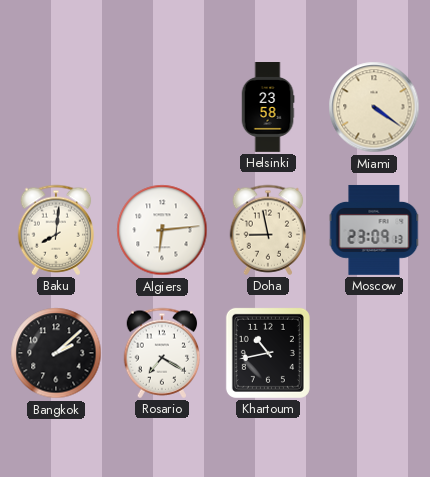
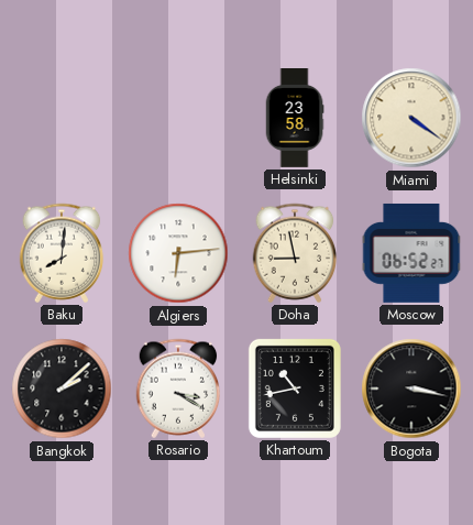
Moscow: 23:09 -> 06:52
Rosario: 7:20 -> 3:20
Bogota: none -> 3:17
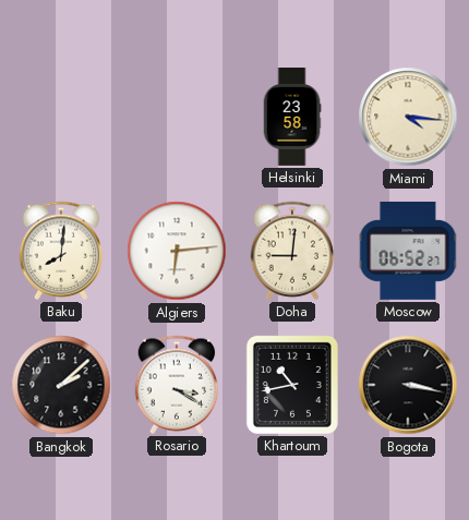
Miami: 4:21 -> 4:16
Doha: 8:58 -> 9:01
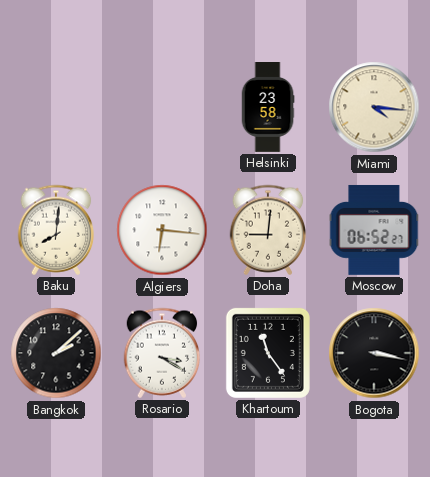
Algiers: 6:14 -> 6:16
Khartoum: 10:43 -> 11:24
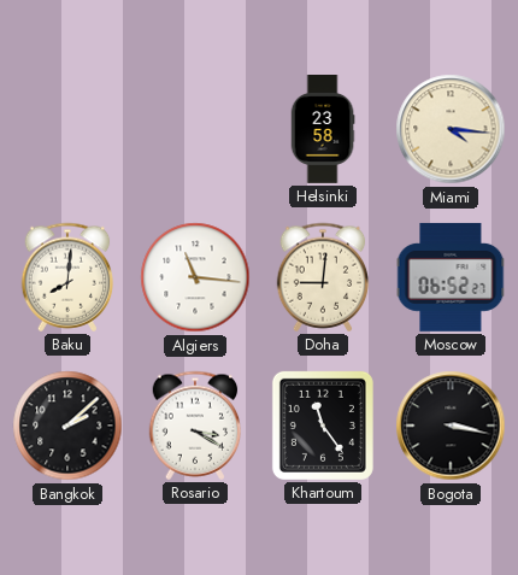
Algiers: 6:16 -> 11:16
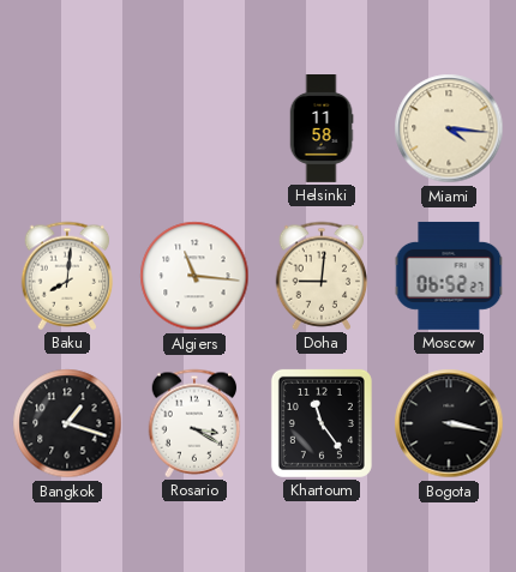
Helsinki: 23:58 -> 11:58
Bangkok: 2:08 -> 1:18
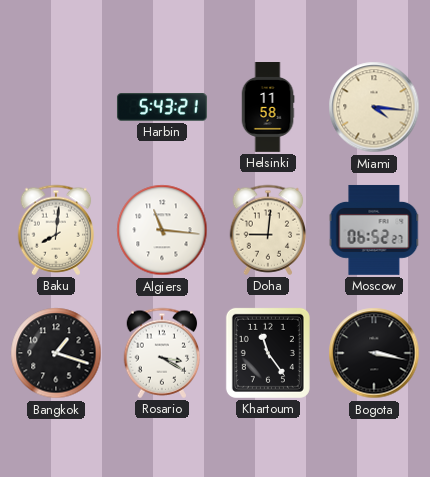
Harbin: none -> 5:43
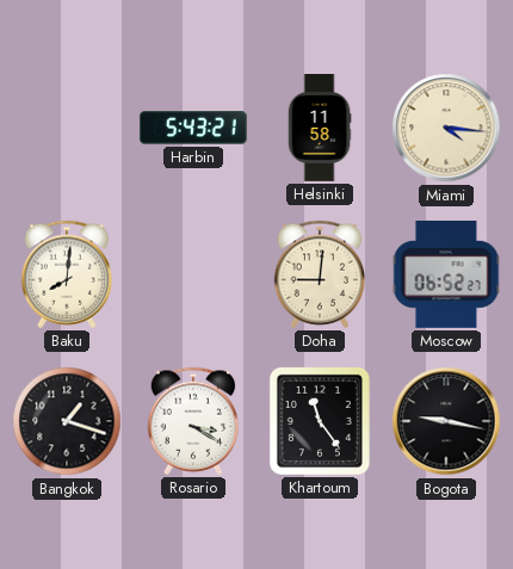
Algiers: 11:16 -> none
Bogota: 3:17 -> 9:17
